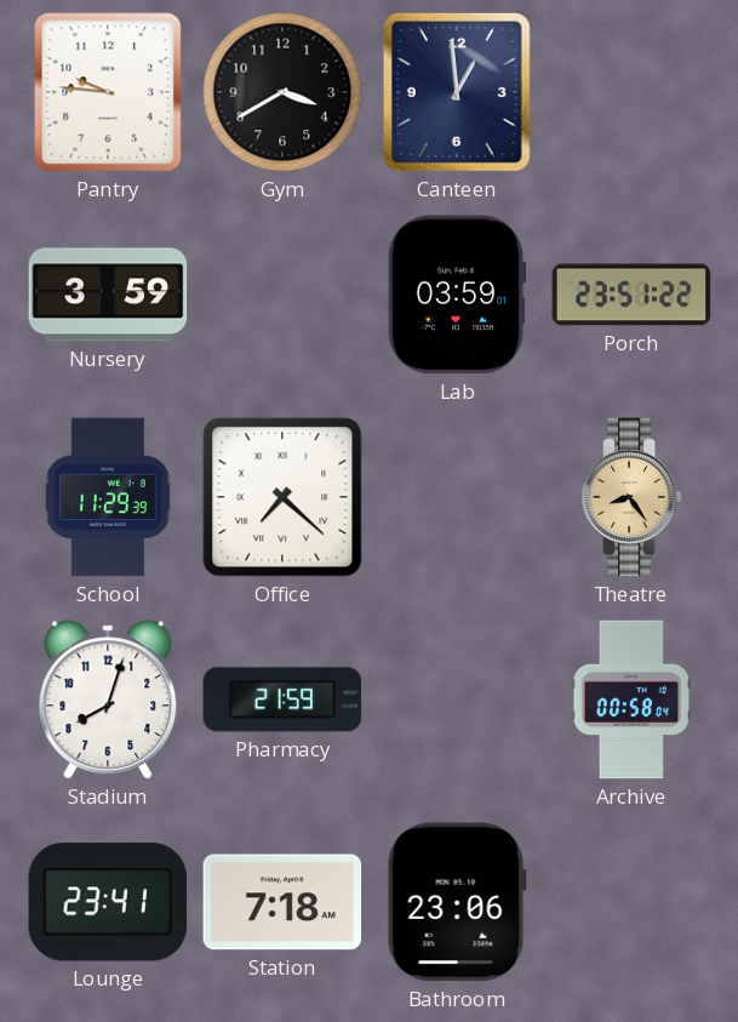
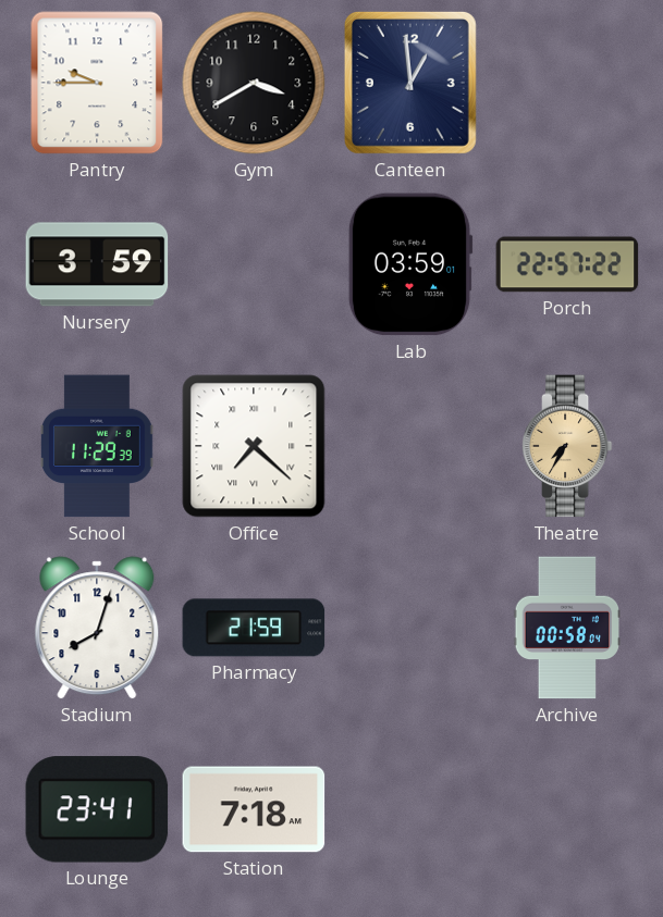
Pantry: 9:46 -> 9:45
Porch: 23:51 -> 22:57
Theatre: 8:24 -> 7:35
Bathroom: 23:06 -> none
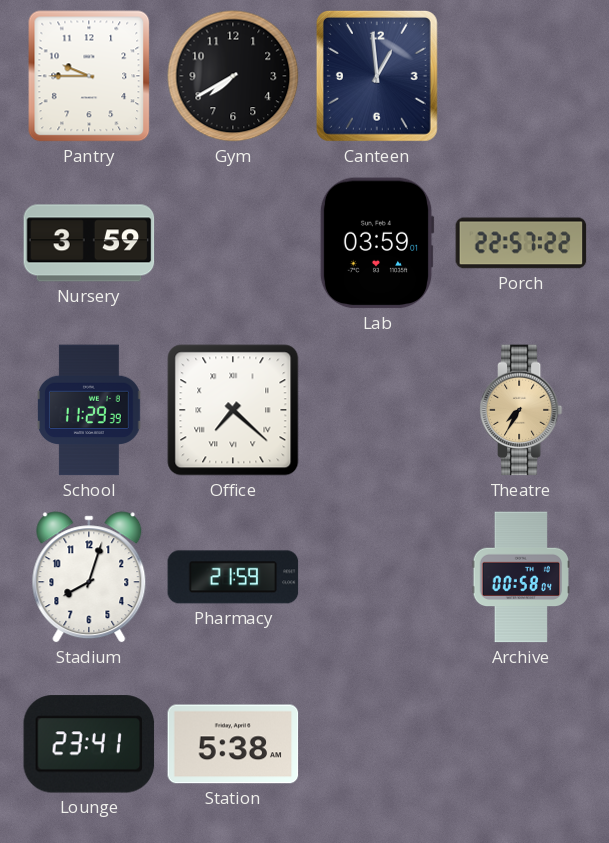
Gym: 3:40 -> 7:40
Station: 7:18 -> 5:38
